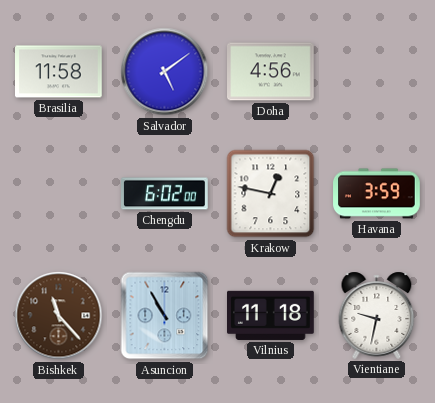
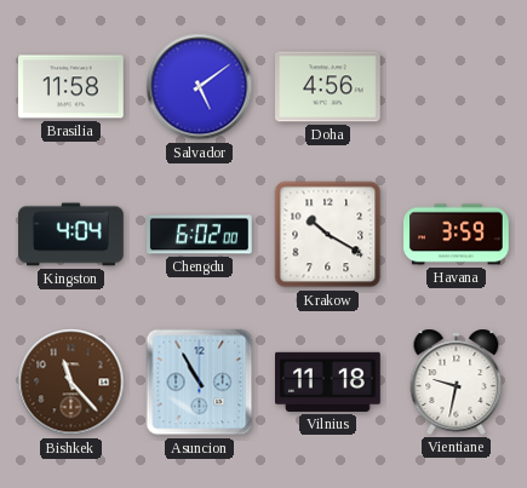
Kingston: none -> 4:04
Krakow: 12:47 -> 10:20
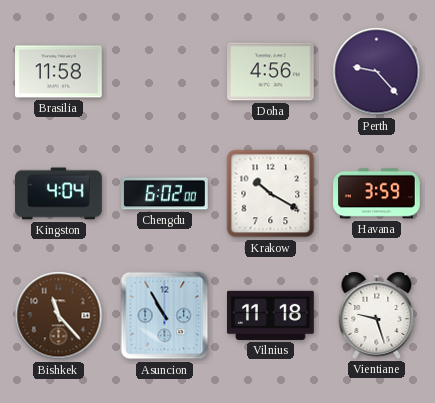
Salvador: 5:09 -> none
Perth: none -> 9:23
Vientiane: 9:32 -> 9:27
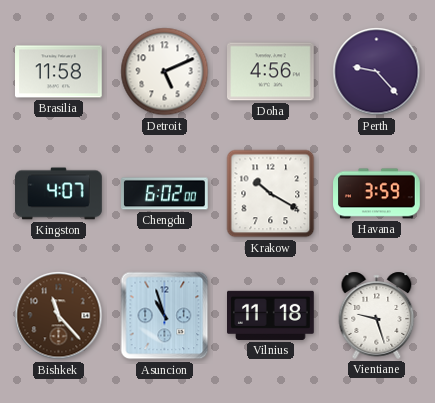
Detroit: none -> 5:11
Kingston: 4:04 -> 4:07
Asuncion: 10:55 -> 10:57
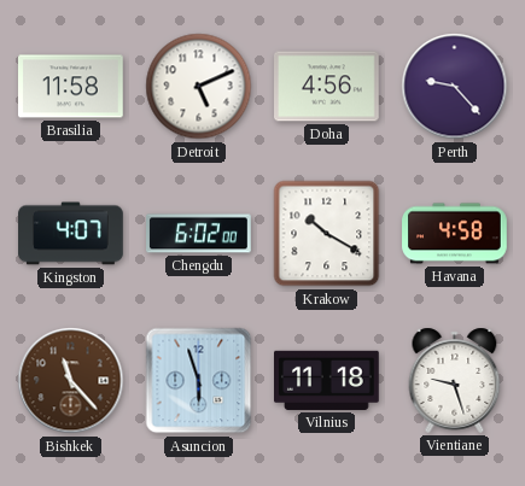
Havana: 3:59 -> 4:58
Asuncion: 10:57 -> 5:57
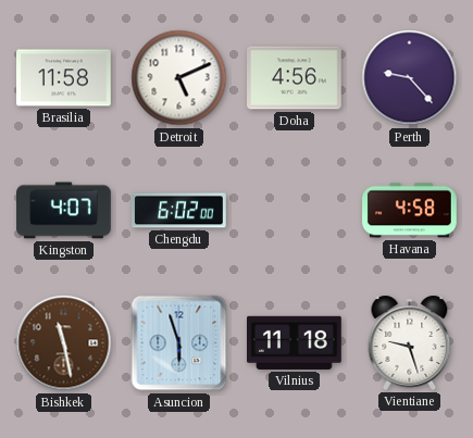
Krakow: 10:20 -> none
Bishkek: 11:23 -> 11:28
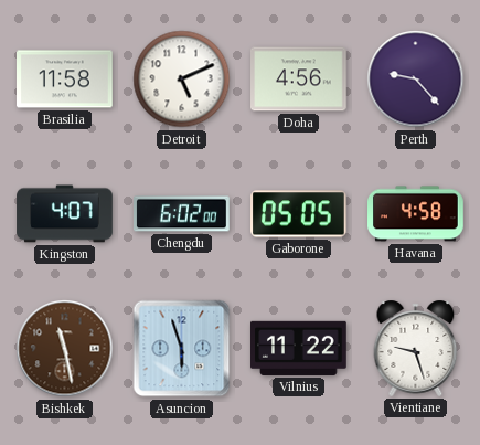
Gaborone: none -> 05:05
Vilnius: 11:18 -> 11:22
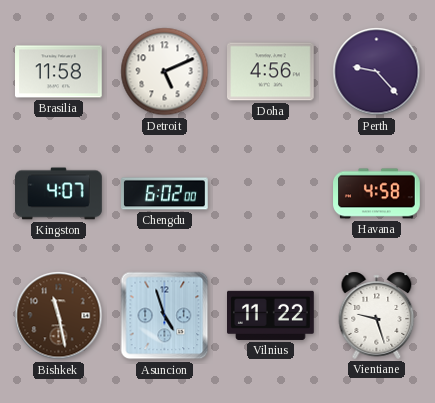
Gaborone: 05:05 -> none
Asuncion: 5:57 -> 4:57
